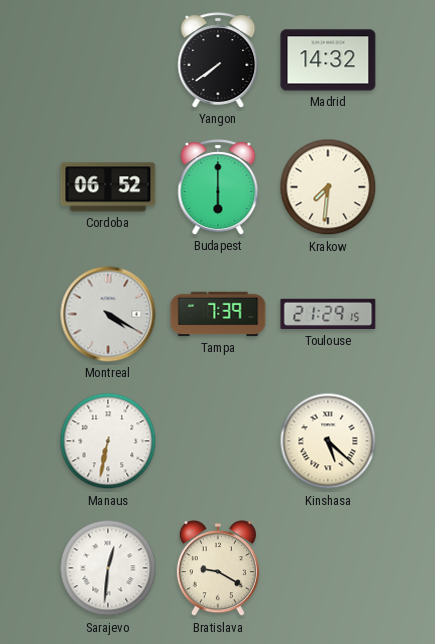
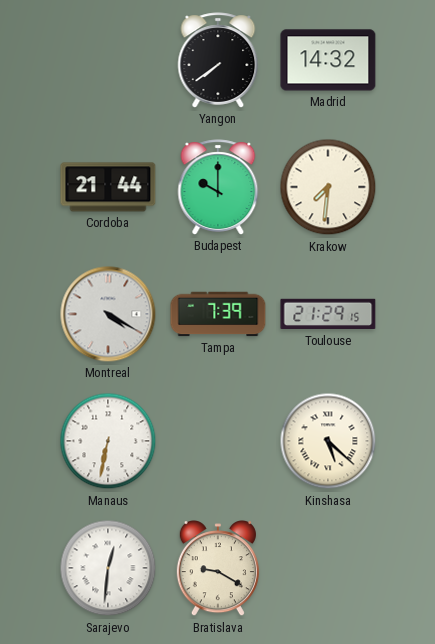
Cordoba: 06:52 -> 21:44
Budapest: 6:00 -> 10:00
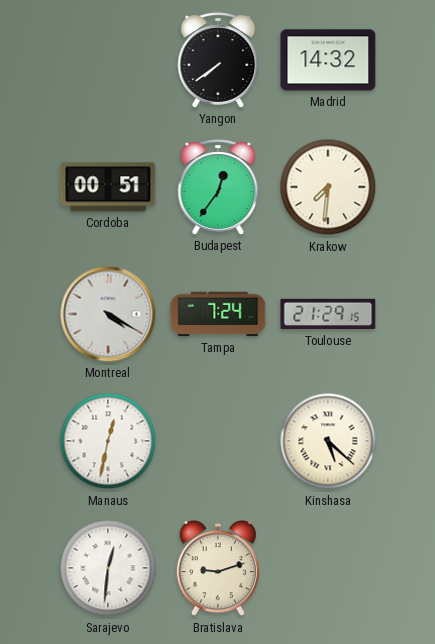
Cordoba: 21:44 -> 00:51
Budapest: 10:00 -> 12:36
Tampa: 7:39 -> 7:24
Manaus: 6:32 -> 12:32
Bratislava: 9:20 -> 9:12
